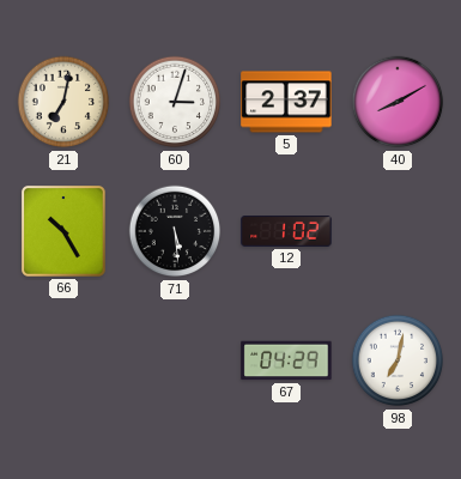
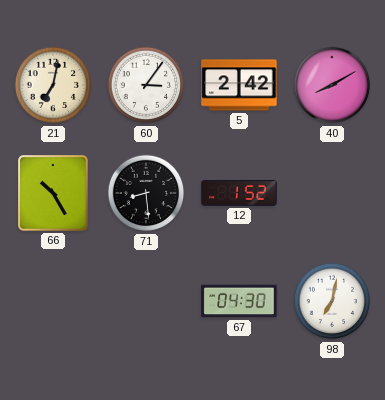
60: 3:03 -> 3:06
5: 2:37 -> 2:42
71: 5:29 -> 8:29
12: 1:02 -> 1:52
67: 04:29 -> 04:30
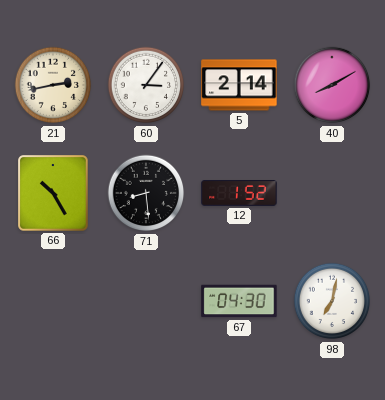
21: 7:02 -> 2:43
5: 2:42 -> 2:14
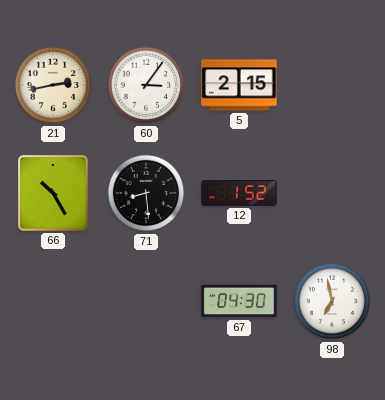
5: 2:14 -> 2:15
40: 8:10 -> none
98: 7:02 -> 6:58
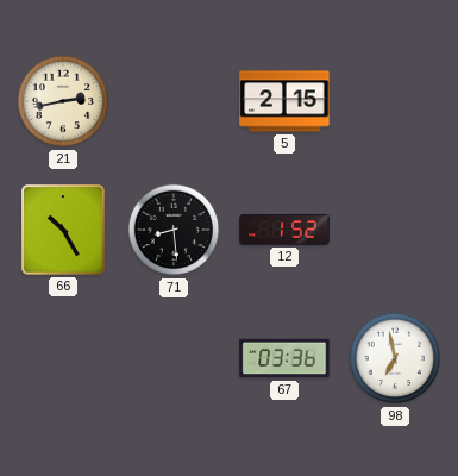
60: 3:06 -> none
67: 04:30 -> 03:36
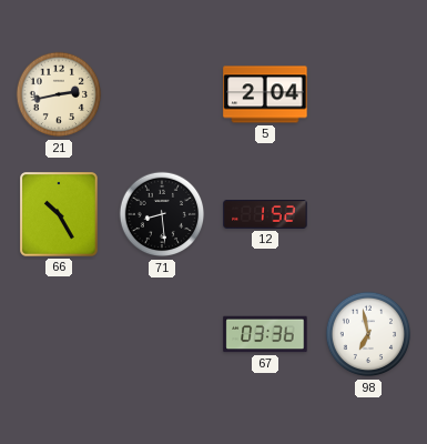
5: 2:15 -> 2:04
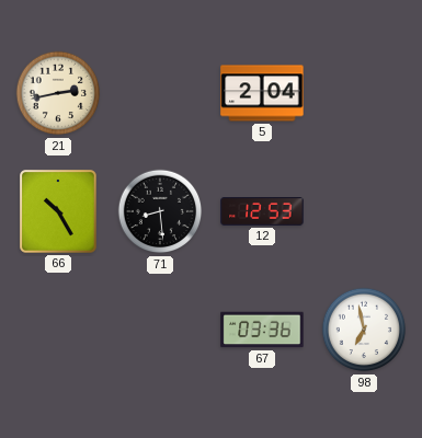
12: 1:52 -> 12:53
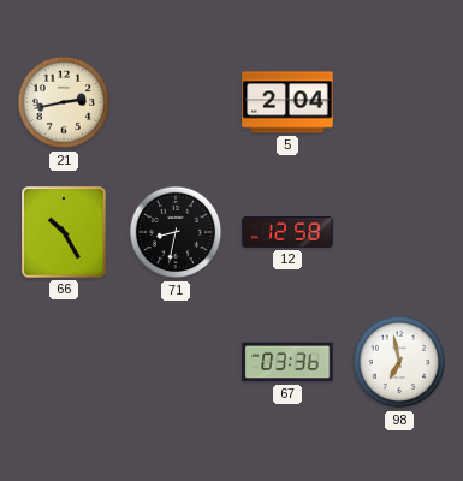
71: 8:29 -> 8:32
12: 12:53 -> 12:58
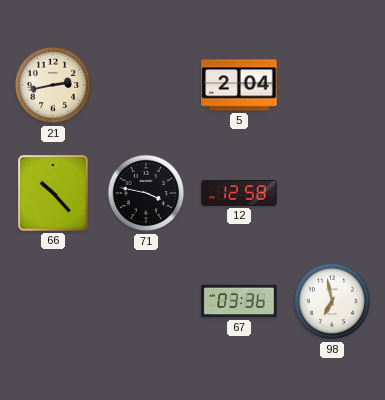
66: 10:25 -> 10:23
71: 8:32 -> 3:47
